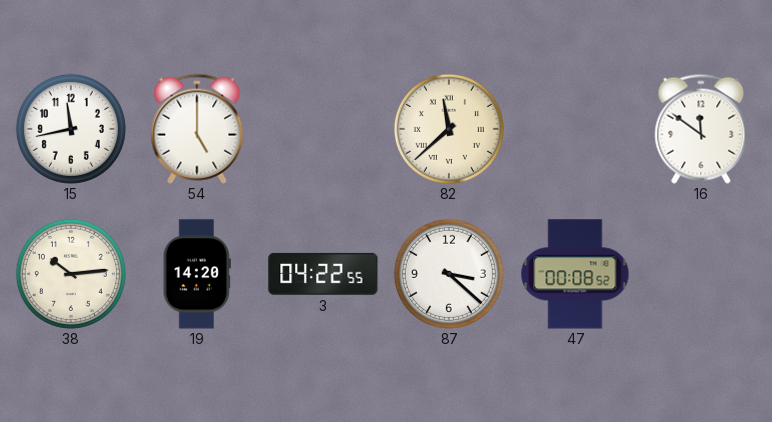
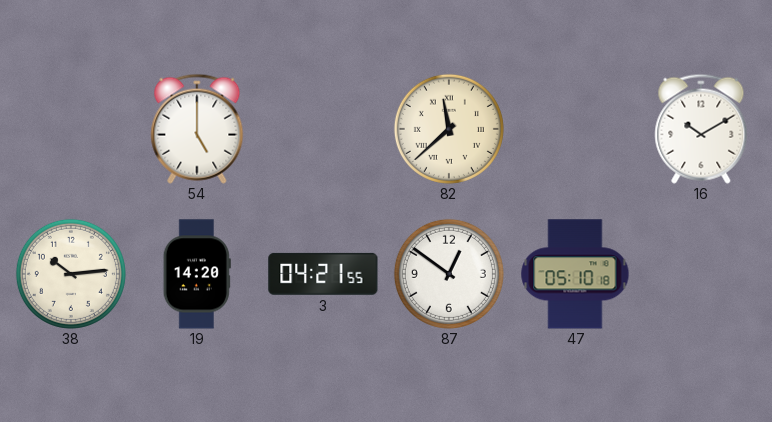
15: 11:43 -> none
16: 11:51 -> 10:10
3: 04:22 -> 04:21
87: 3:22 -> 12:51
47: 00:08 -> 05:10
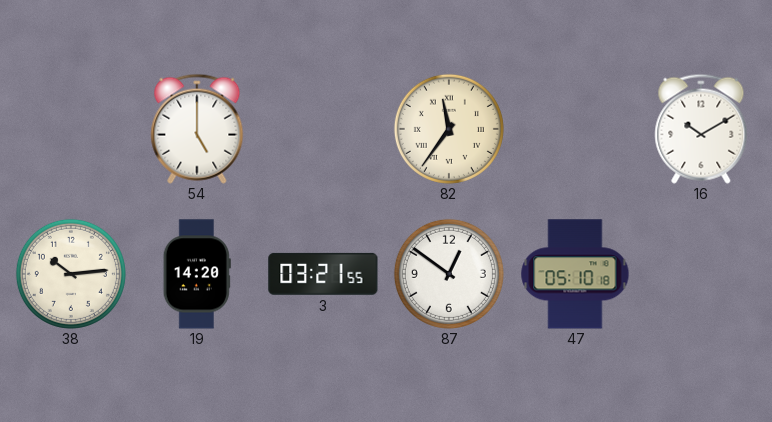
82: 11:38 -> 11:36
3: 04:21 -> 03:21
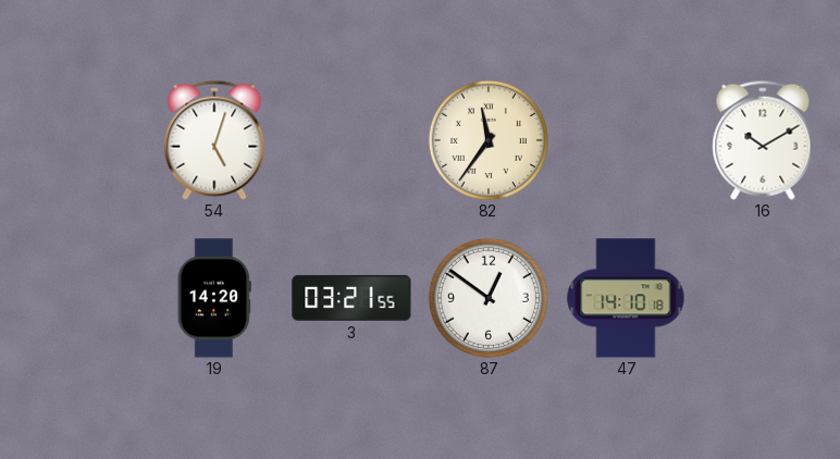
54: 5:00 -> 5:03
38: 10:14 -> none
47: 05:10 -> 14:10
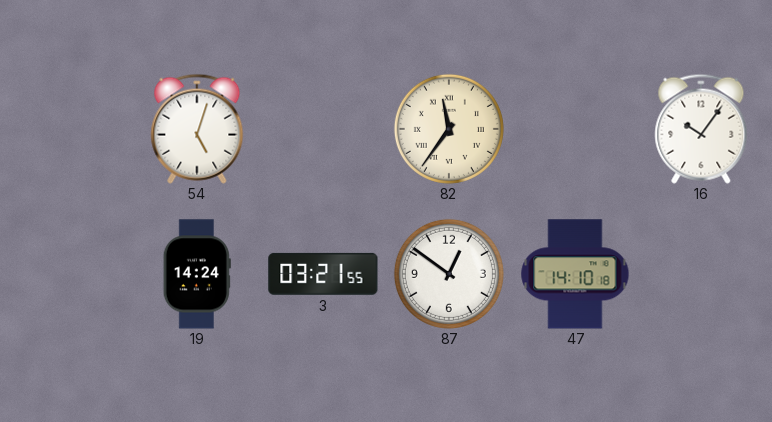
16: 10:10 -> 10:06
19: 14:20 -> 14:24
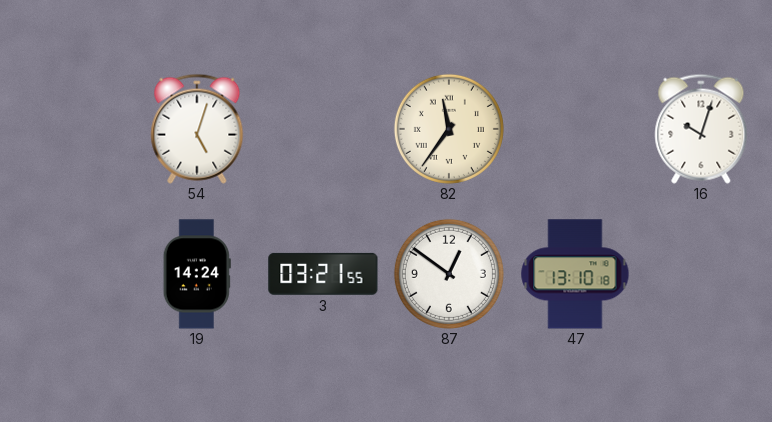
16: 10:06 -> 10:03
47: 14:10 -> 13:10
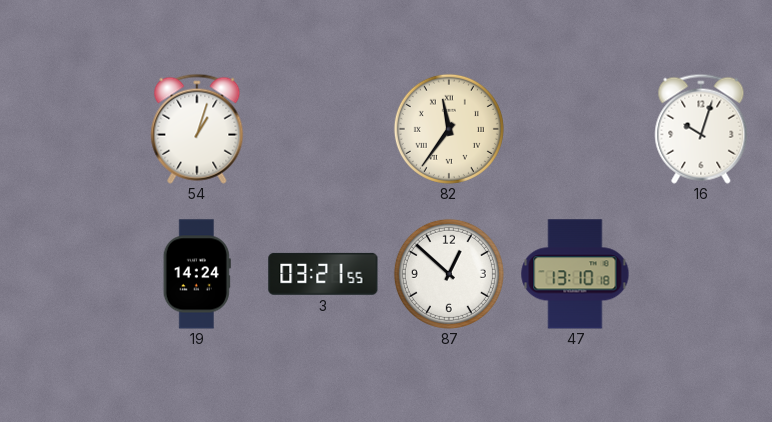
54: 5:03 -> 1:03
87: 12:51 -> 12:52
